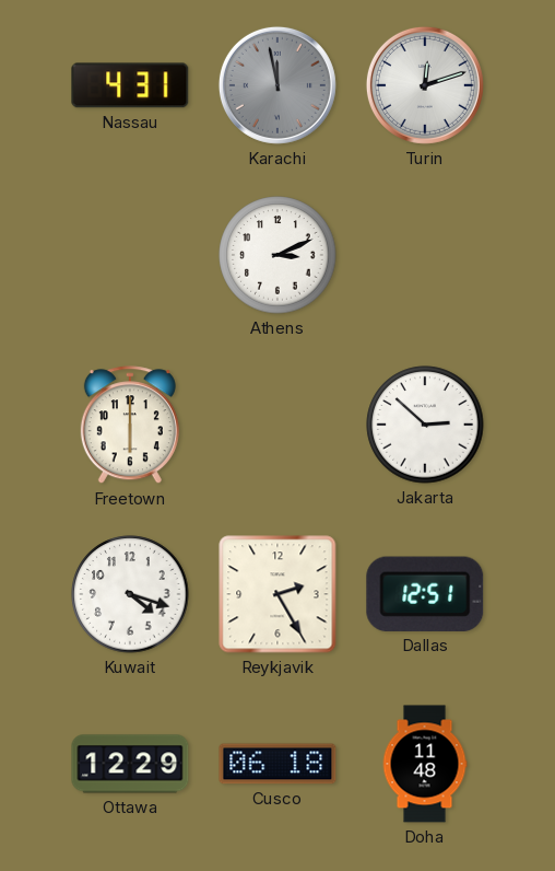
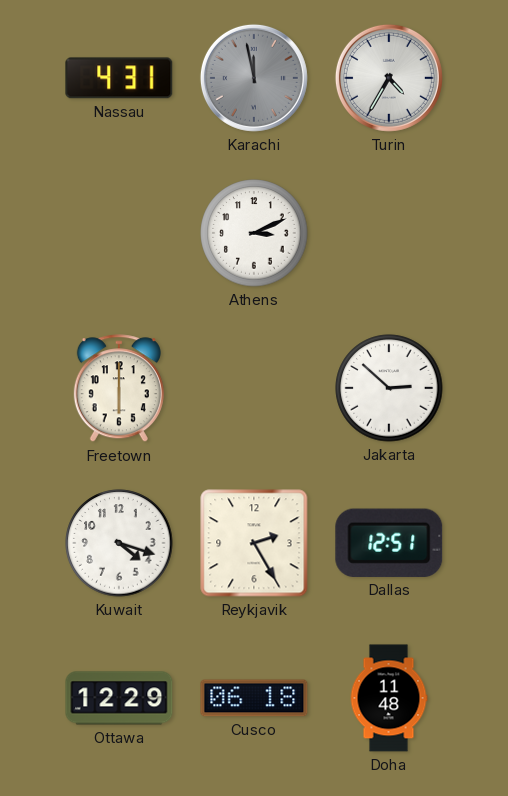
Turin: 12:12 -> 4:35
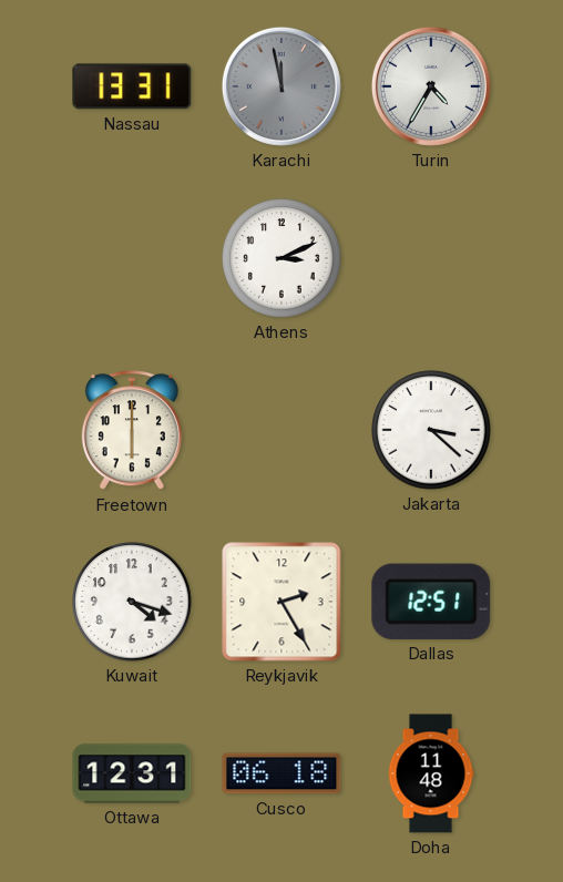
Nassau: 4:31 -> 13:31
Jakarta: 2:52 -> 3:22
Ottawa: 12:29 -> 12:31
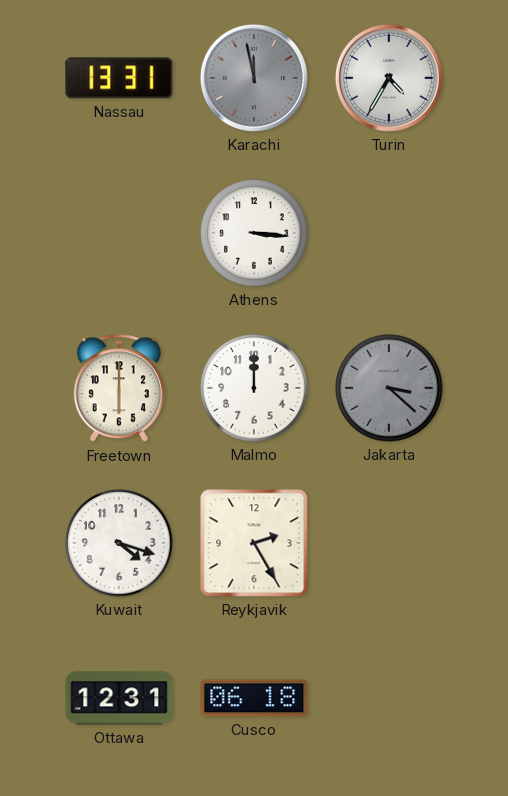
Athens: 3:11 -> 3:16
Malmo: none -> 12:00
Jakarta dial: white -> grey
Dallas: 12:51 -> none
Doha: 11:48 -> none
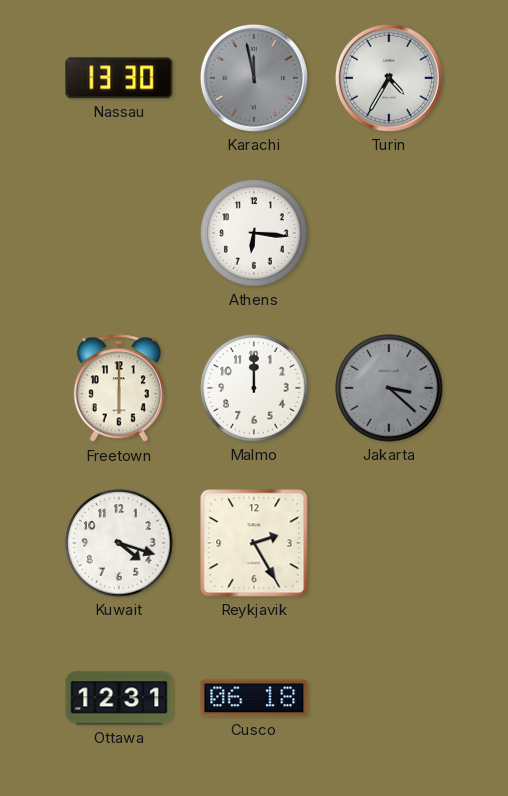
Nassau: 13:31 -> 13:30
Athens: 3:16 -> 6:16
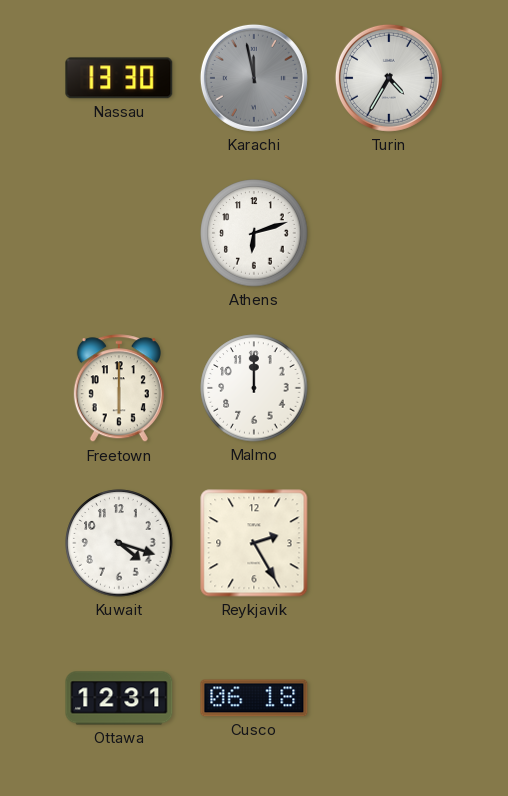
Athens: 6:16 -> 6:12
Jakarta: 3:22 -> none
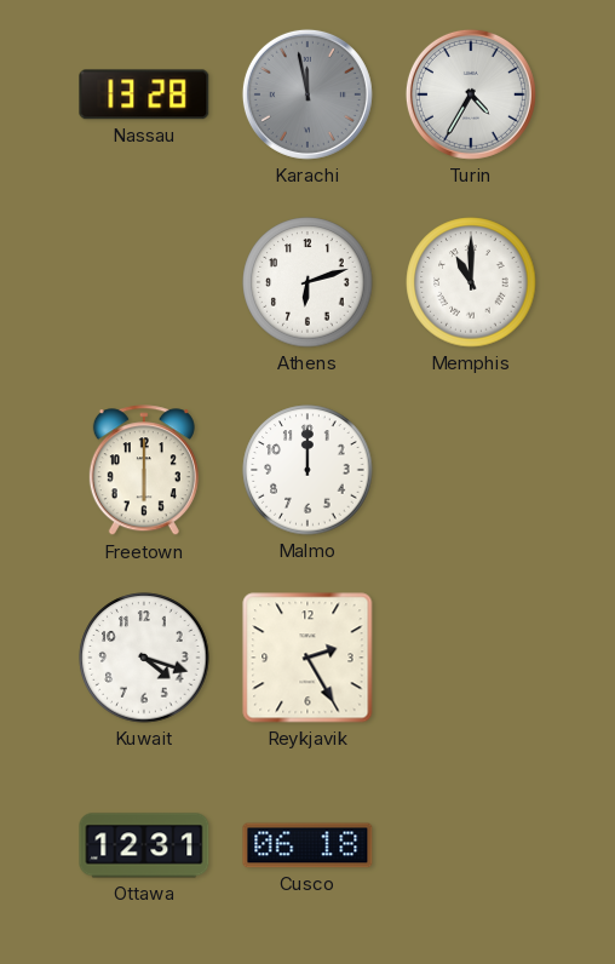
Nassau: 13:30 -> 13:28
Memphis: none -> 11:00
